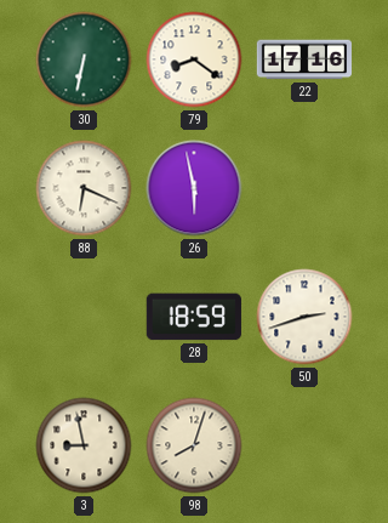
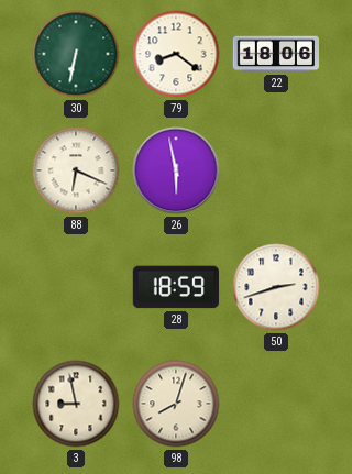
22: 17:16 -> 18:06
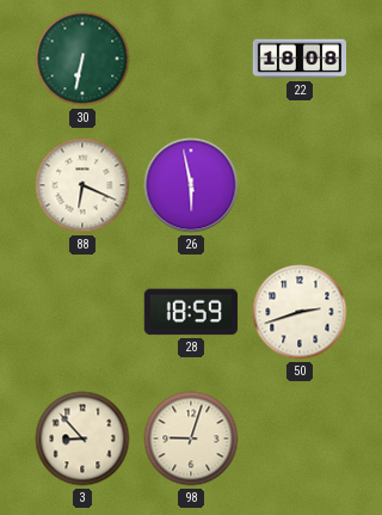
79: 8:21 -> none
22: 18:06 -> 18:08
3: 8:58 -> 8:53
98: 8:03 -> 9:03
